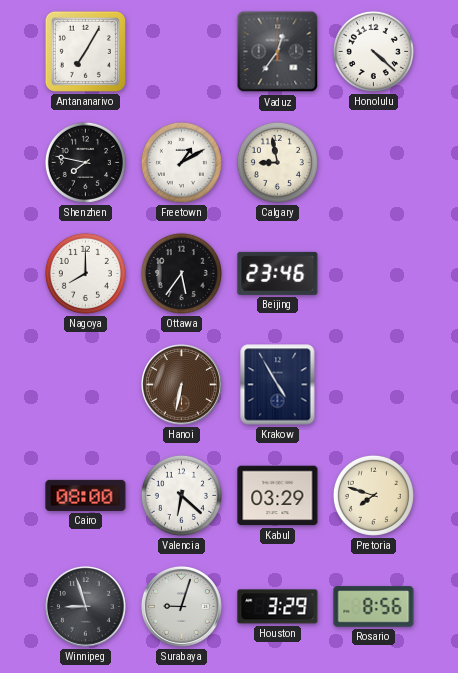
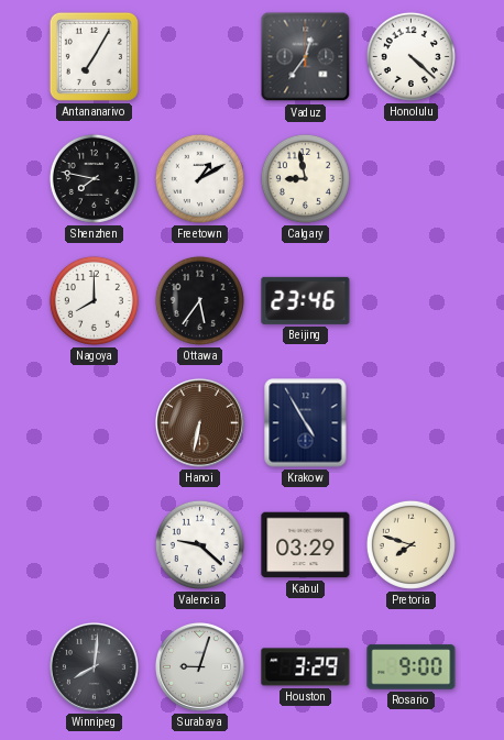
Cairo: 08:00 -> none
Valencia: 6:22 -> 9:22
Winnipeg: 8:57 -> 8:01
Rosario: 8:56 -> 9:00
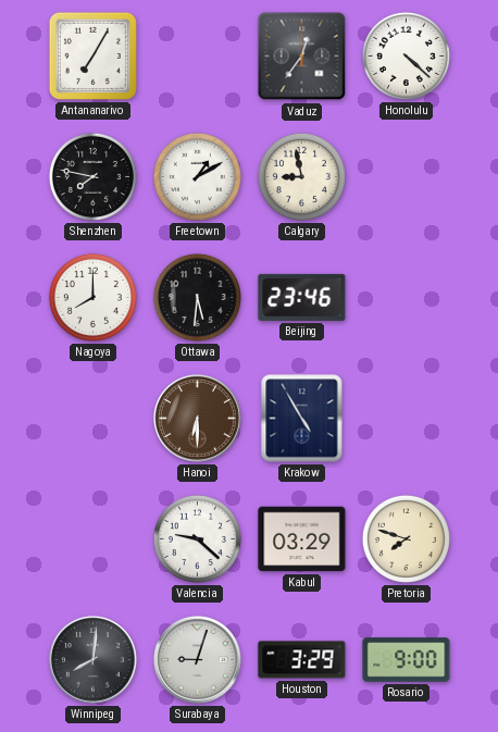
Ottawa: 5:36 -> 5:31
Hanoi: 6:32 -> 6:30
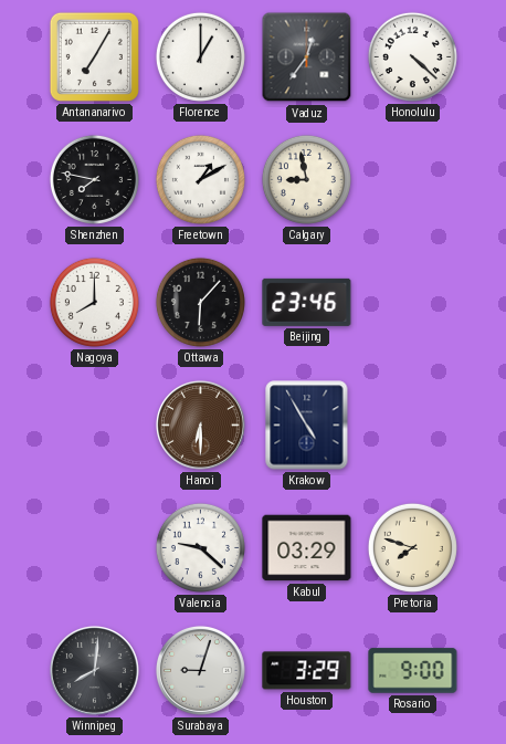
Florence: none -> 1:00
Ottawa: 5:31 -> 6:07
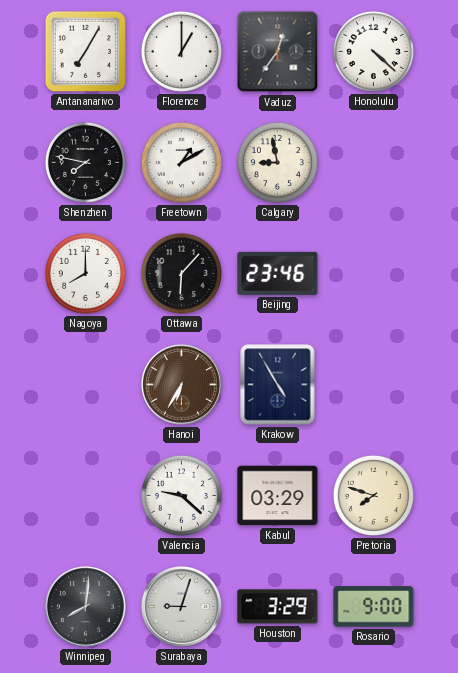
Hanoi: 6:30 -> 6:35
